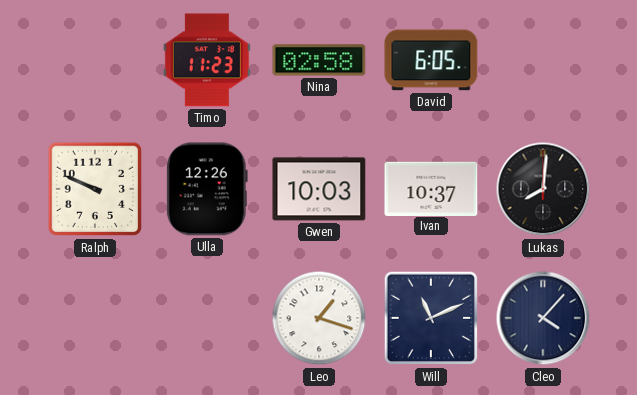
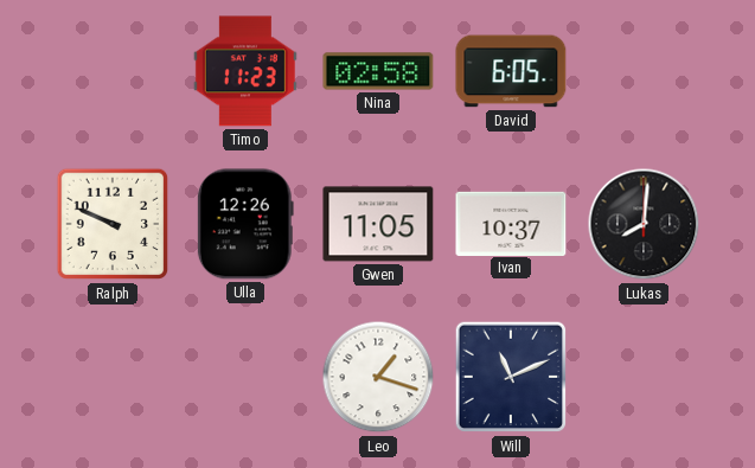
Gwen: 10:03 -> 11:05
Cleo: 4:07 -> none
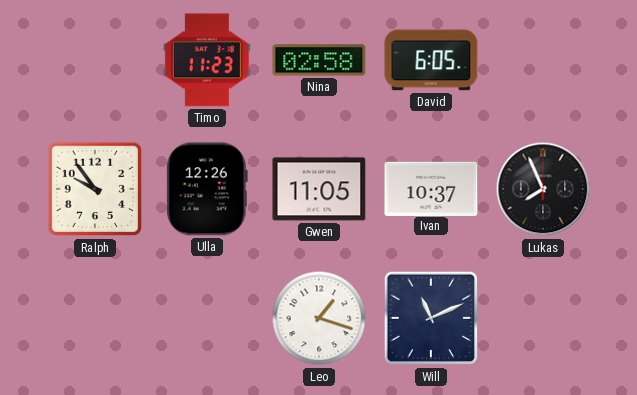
Ralph: 9:49 -> 9:54
Lukas: 8:01 -> 7:56
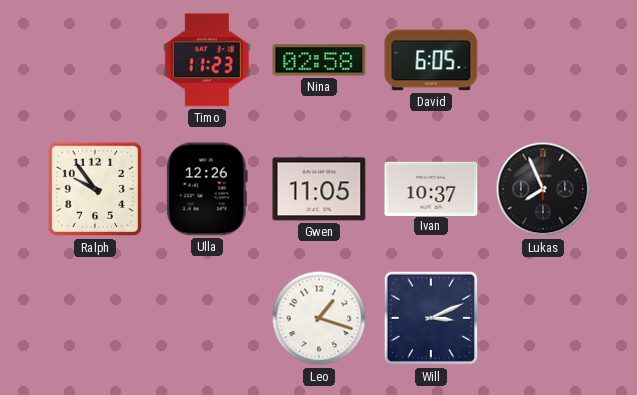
Will: 11:11 -> 3:11
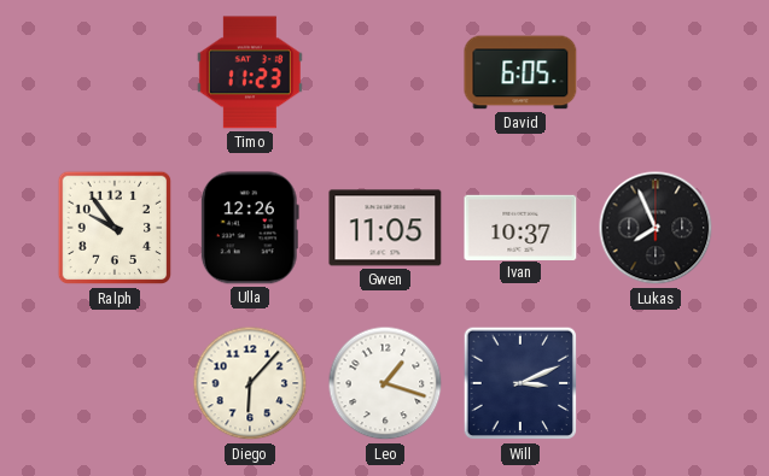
Nina: 02:58 -> none
Diego: none -> 6:07
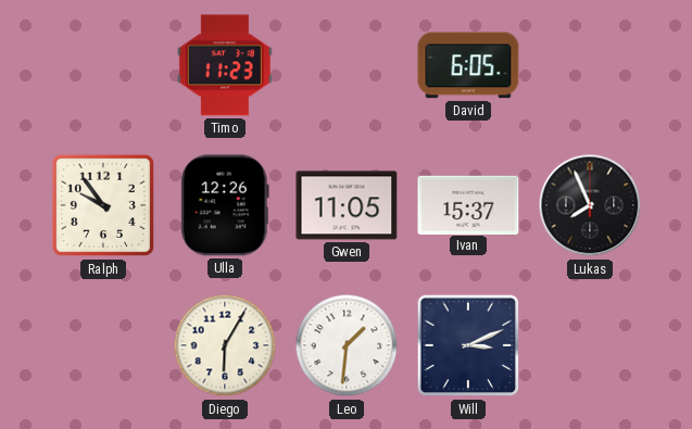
Ivan: 10:37 -> 15:37
Diego: 6:07 -> 6:05
Leo: 1:18 -> 1:31
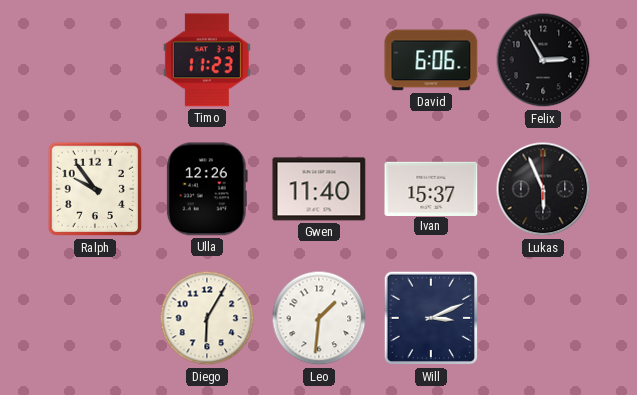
David: 6:05 -> 6:06
Felix: none -> 2:55
Gwen: 11:05 -> 11:40
Lukas: 7:56 -> 5:56
